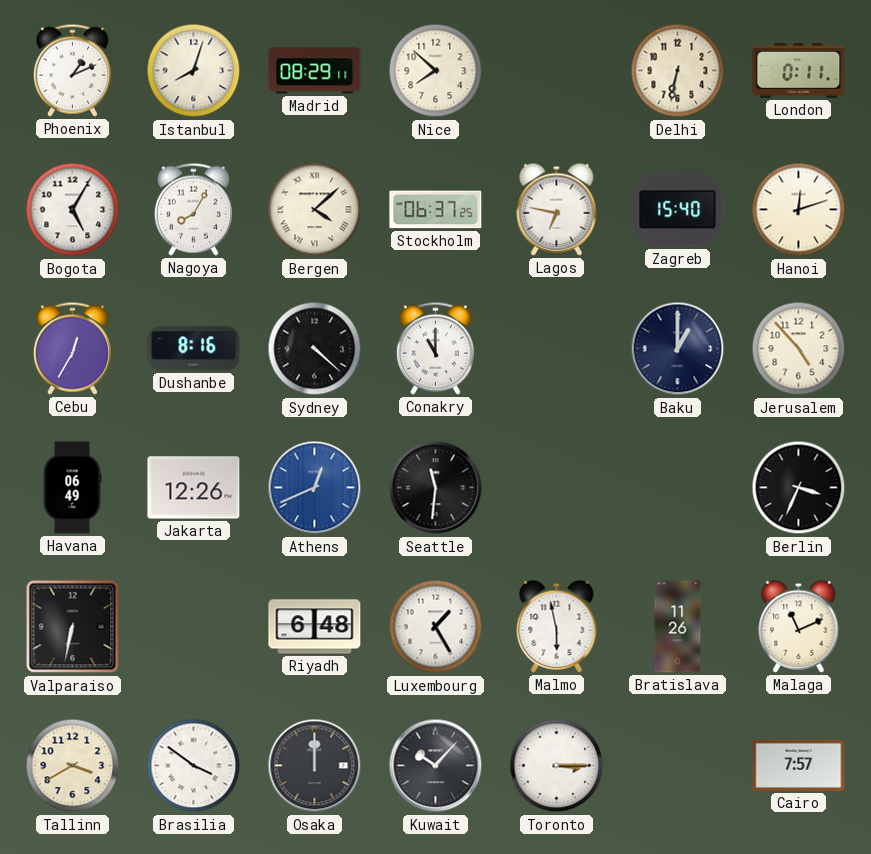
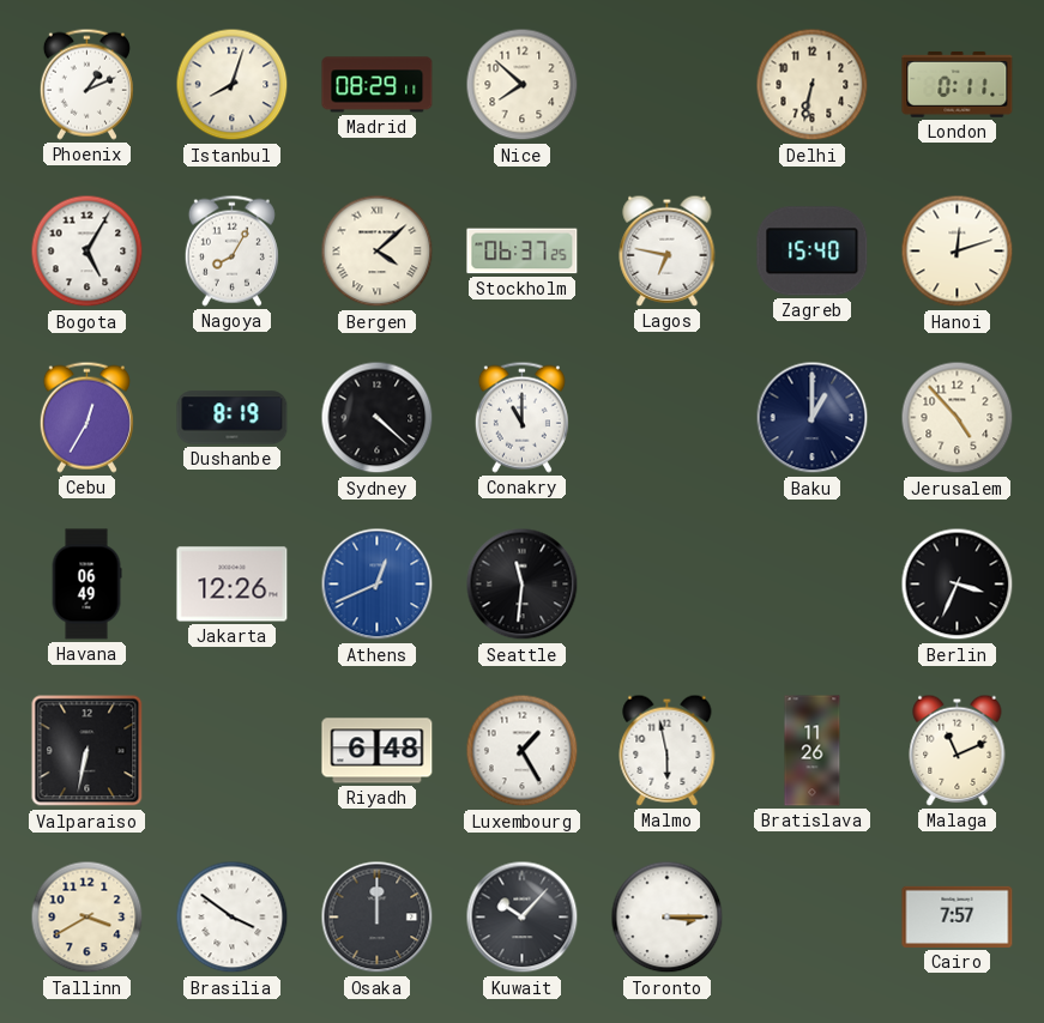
Dushanbe: 8:16 -> 8:19
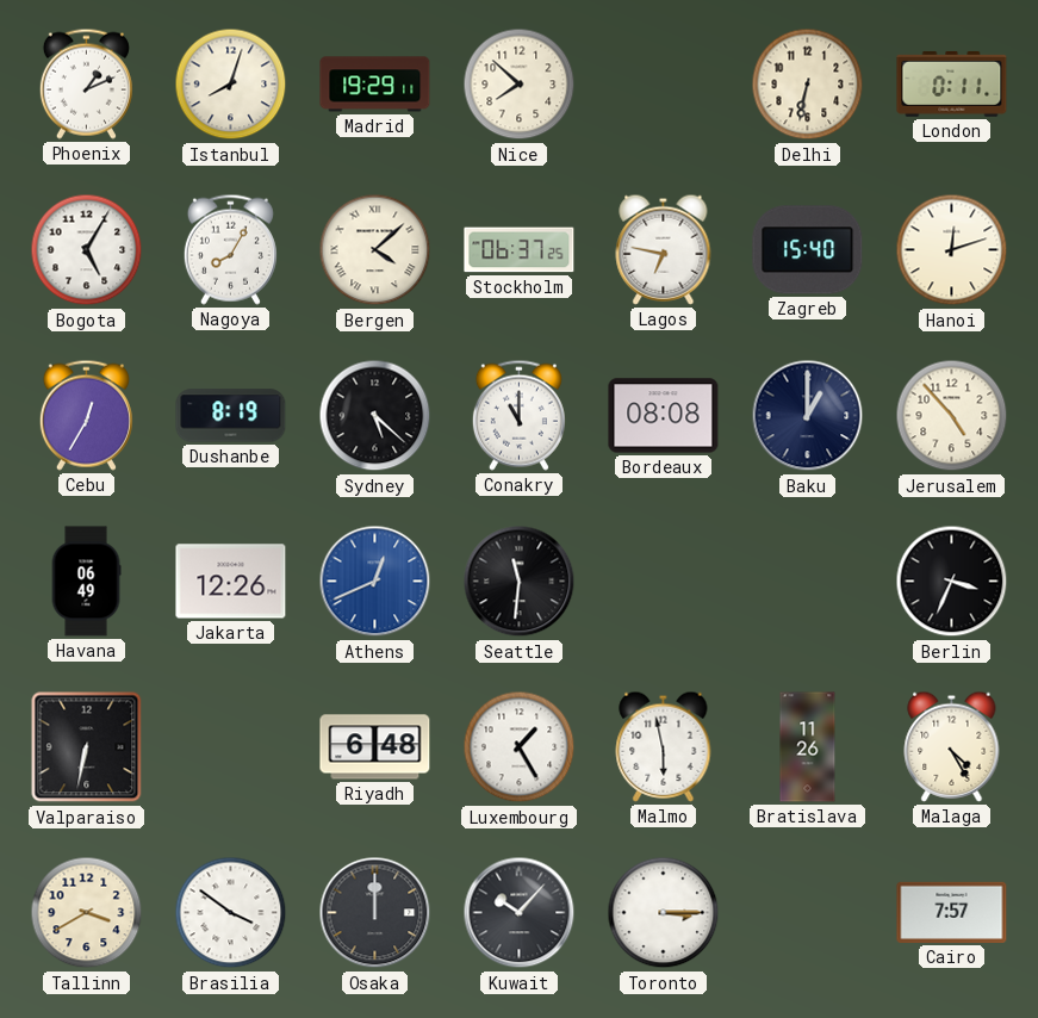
Madrid: 08:29 -> 19:29
Sydney: 4:22 -> 5:22
Bordeaux: none -> 08:08
Malaga: 11:11 -> 4:25
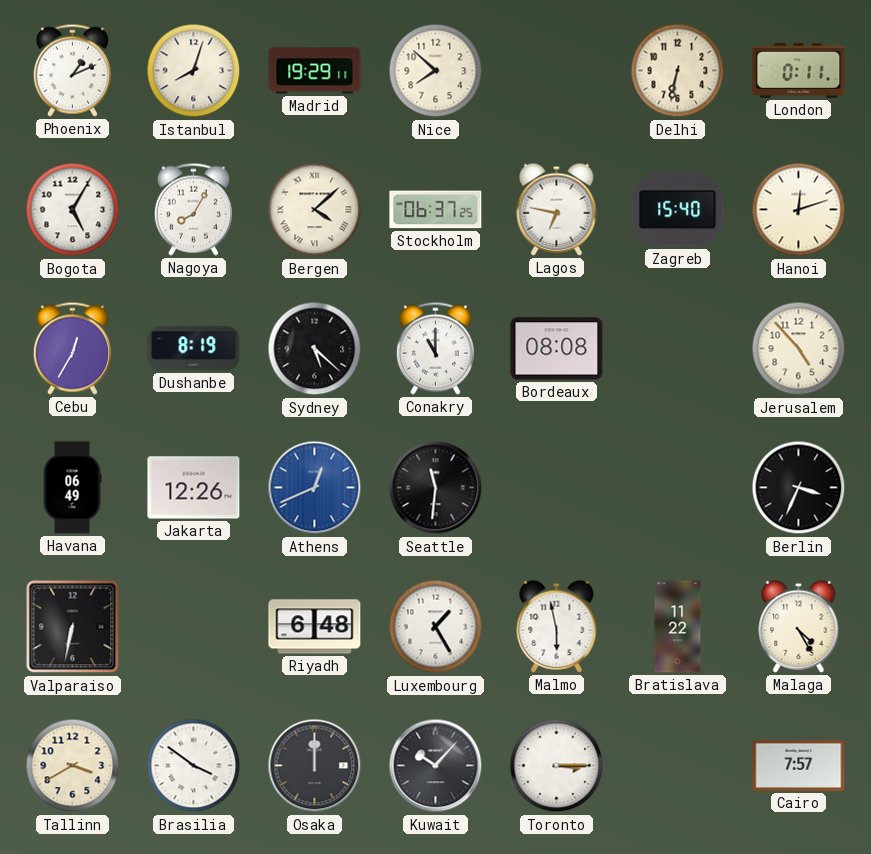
Baku: 1:00 -> none
Bratislava: 11:26 -> 11:22
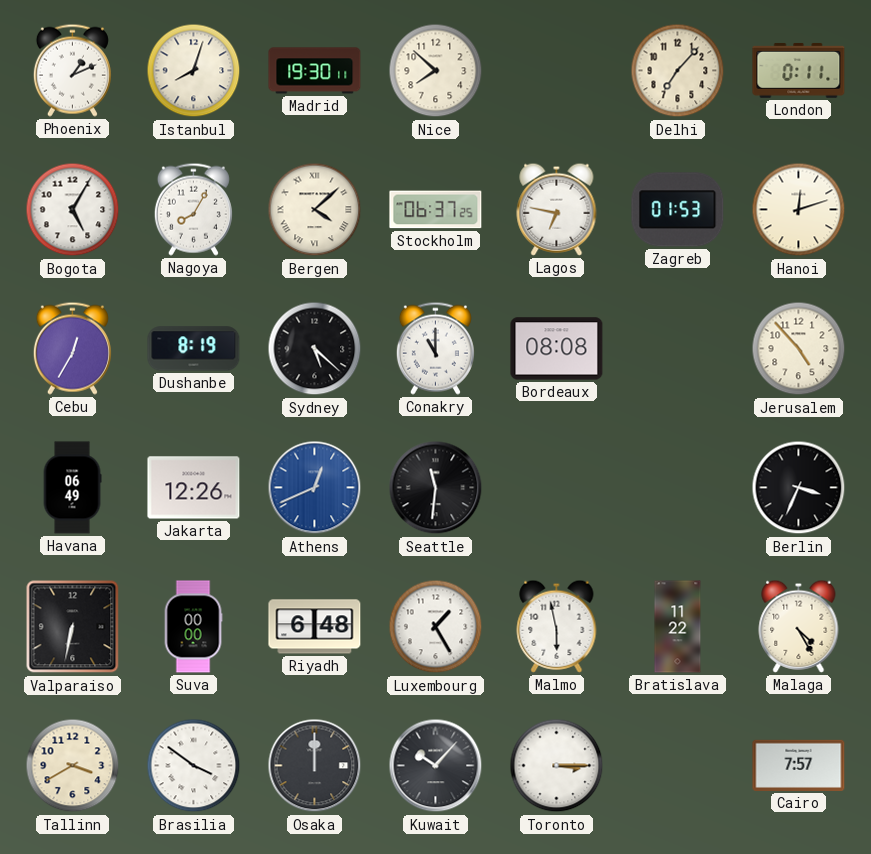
Madrid: 19:29 -> 19:30
Delhi: 6:32 -> 7:07
Zagreb: 15:40 -> 01:53
Suva: none -> 00:00
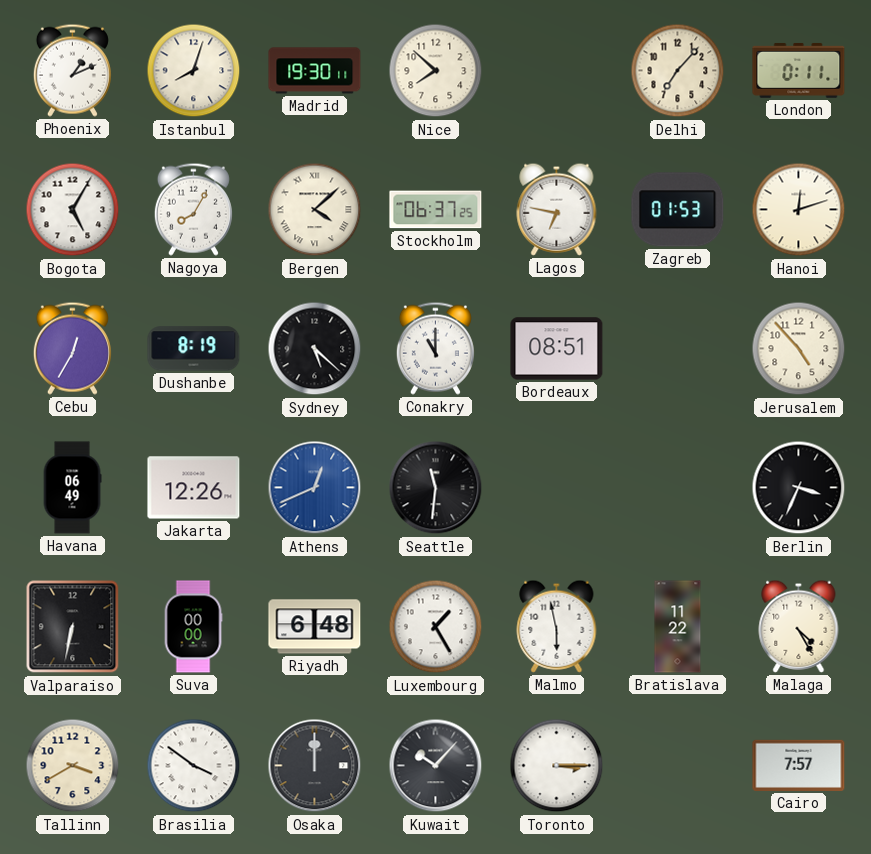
Bordeaux: 08:08 -> 08:51
